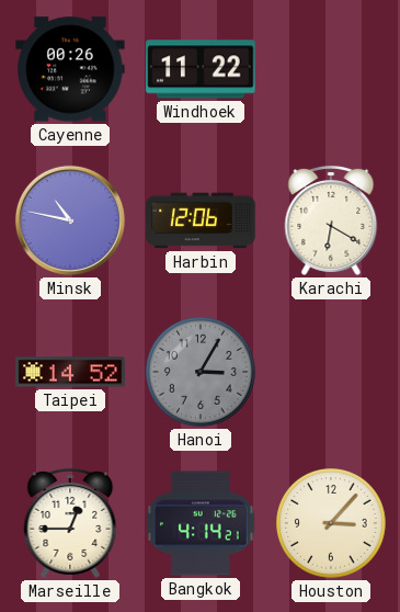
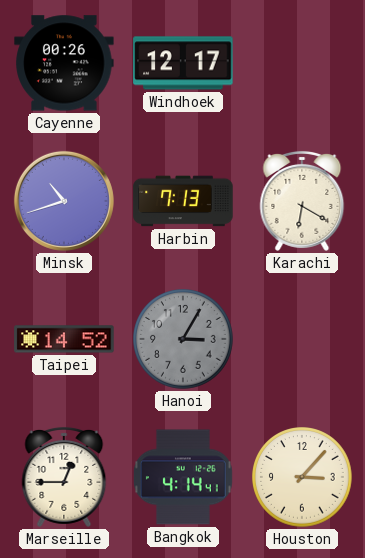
Windhoek: 11:22 -> 12:17
Minsk: 10:47 -> 10:42
Harbin: 12:06 -> 7:13
Bangkok: 4:14:21 -> 4:14:41
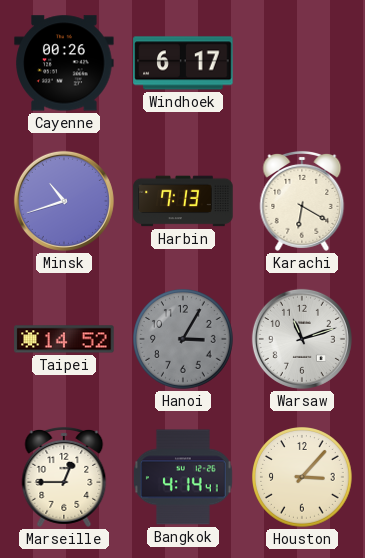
Windhoek: 12:17 -> 6:17
Warsaw: none -> 11:12
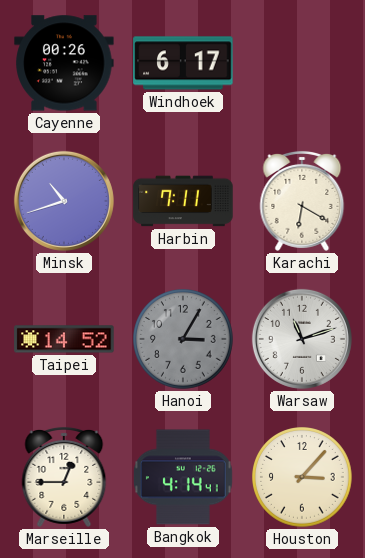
Harbin: 7:13 -> 7:11
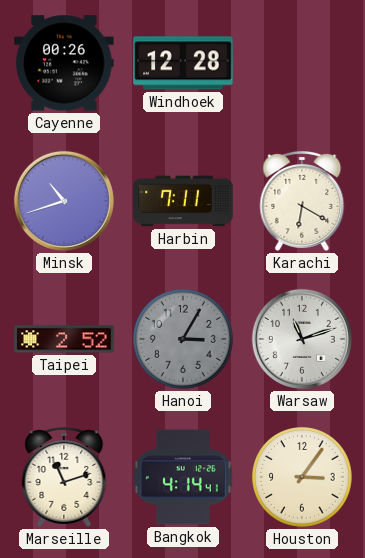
Windhoek: 6:17 -> 12:28
Taipei: 14:52 -> 2:52
Marseille: 12:45 -> 11:12
Houston: 3:07 -> 3:06
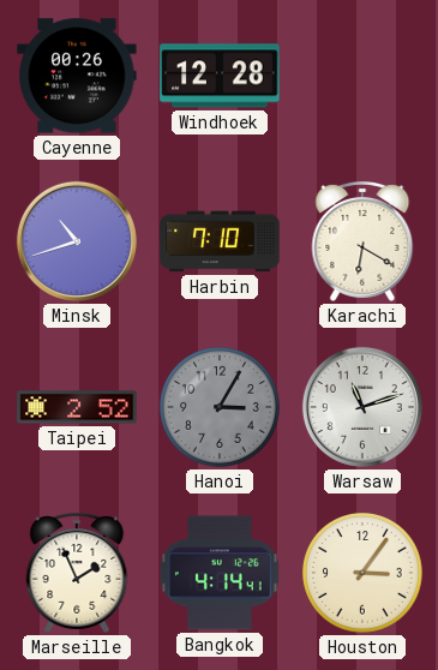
Harbin: 7:11 -> 7:10
Marseille: 11:12 -> 1:56
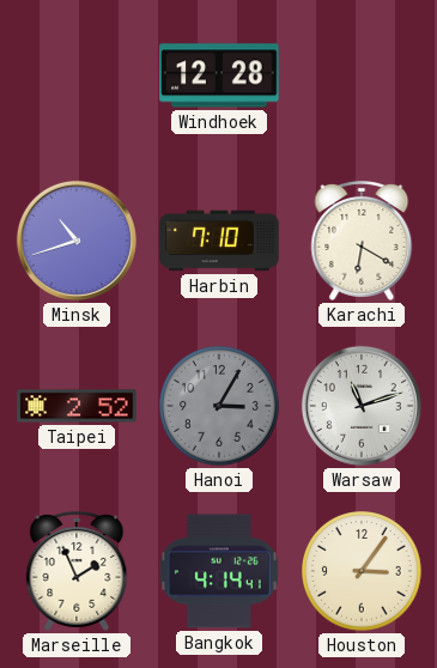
Cayenne: 00:26 -> none
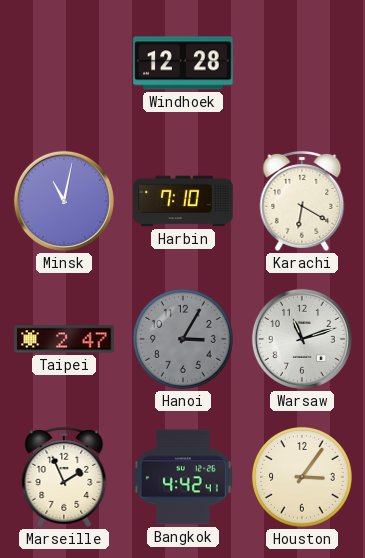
Minsk: 10:42 -> 11:02
Taipei: 2:52 -> 2:47
Bangkok: 4:14 -> 4:42
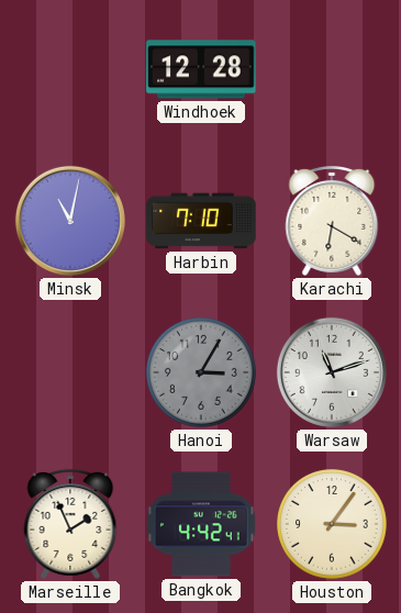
Taipei: 2:47 -> none
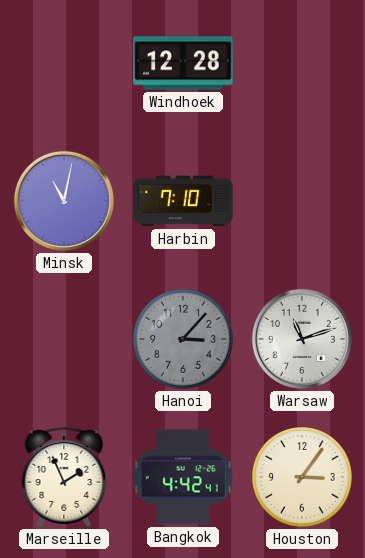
Karachi: 6:20 -> none
Hanoi: 3:05 -> 3:07
